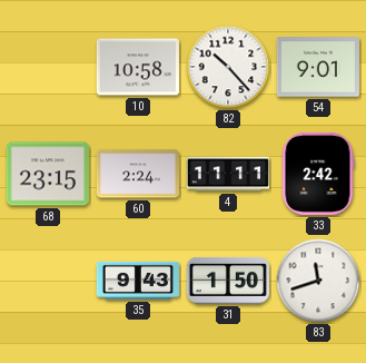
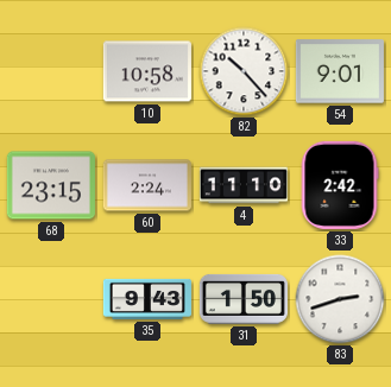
4: 11:11 -> 11:10
83: 11:42 -> 2:42
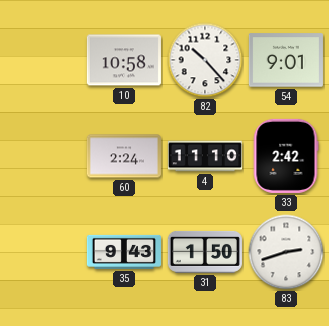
68: 23:15 -> none
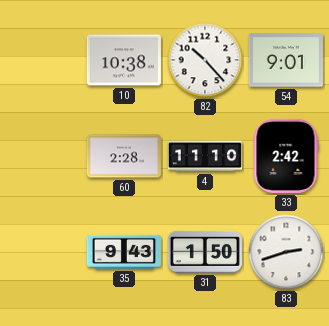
10: 10:58 -> 10:38
60: 2:24 -> 2:28
